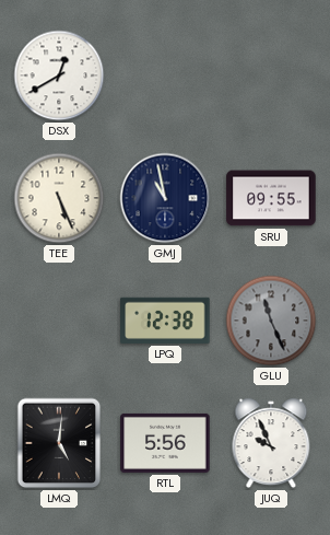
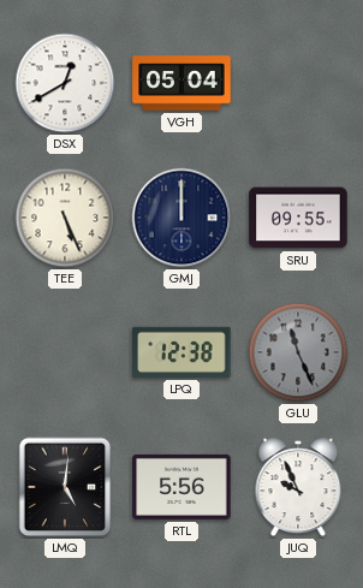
VGH: none -> 05:04
GMJ: 10:58 -> 12:00
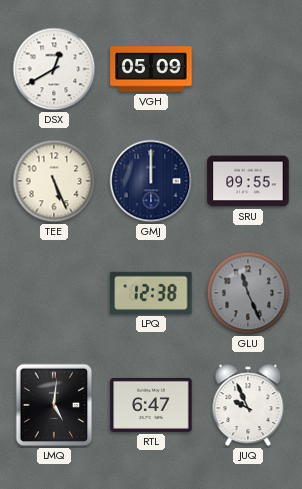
VGH: 05:04 -> 05:09
RTL: 5:56 -> 6:47
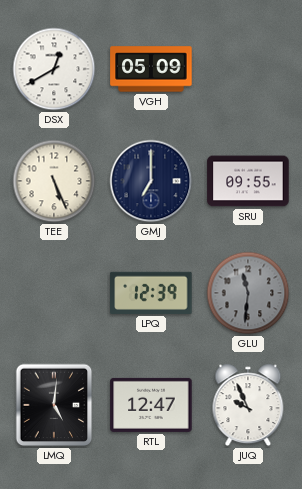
GMJ: 12:00 -> 7:00
LPQ: 12:38 -> 12:39
GLU: 11:26 -> 11:31
RTL: 6:47 -> 12:47
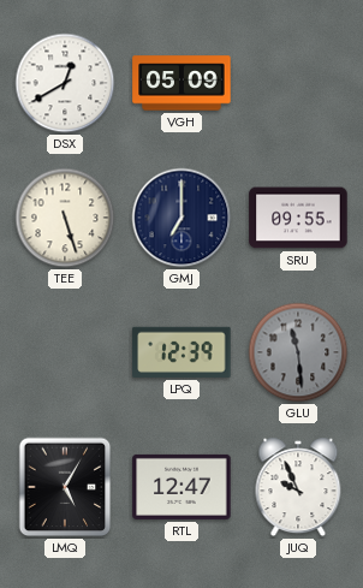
TEE: 5:26 -> 5:27
GLU: 11:31 -> 11:29
LMQ: 5:01 -> 5:05
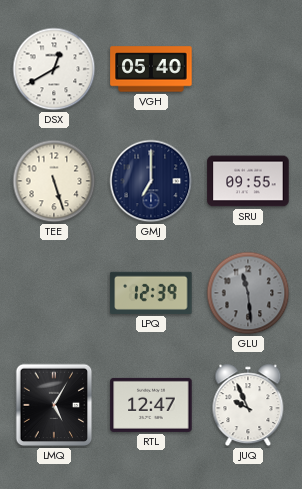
VGH: 05:09 -> 05:40
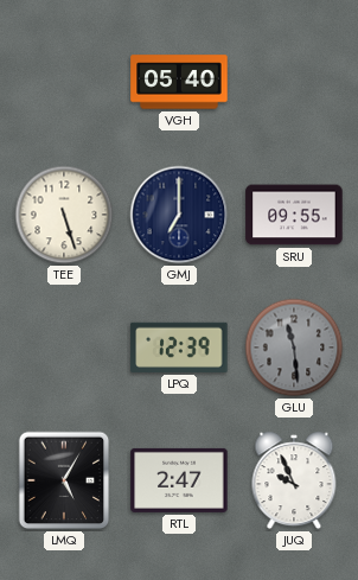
DSX: 12:40 -> none
RTL: 12:47 -> 2:47
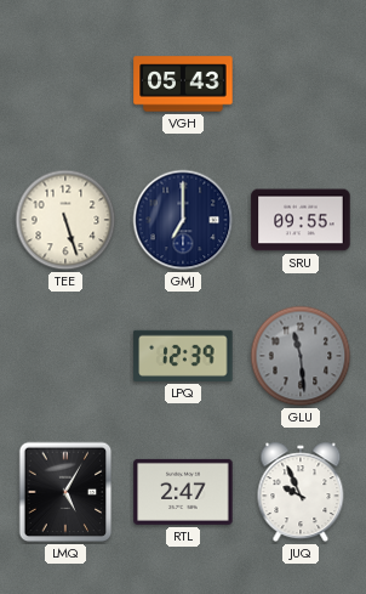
VGH: 05:40 -> 05:43
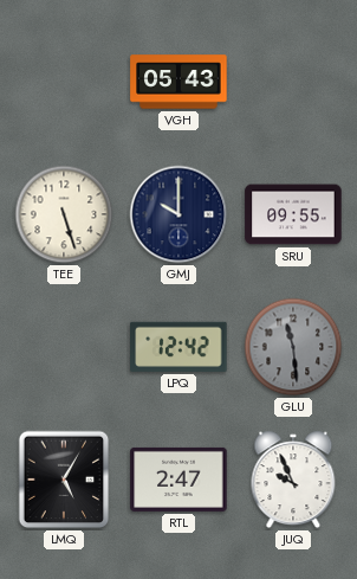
GMJ: 7:00 -> 10:00
LPQ: 12:39 -> 12:42
